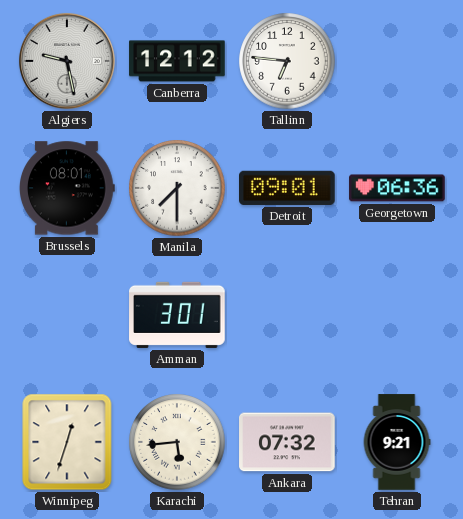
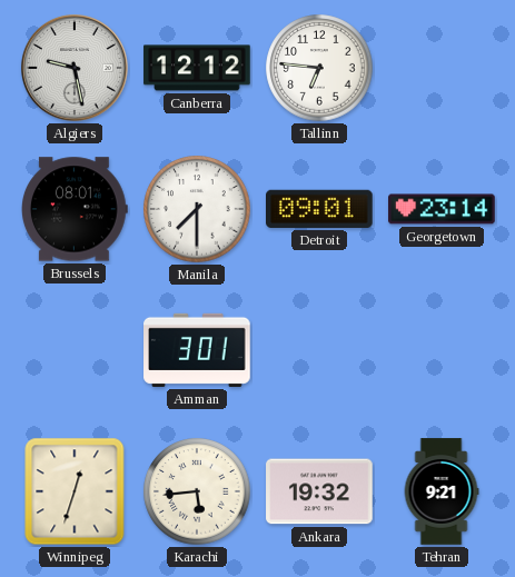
Georgetown: 06:36 -> 23:14
Ankara: 07:32 -> 19:32
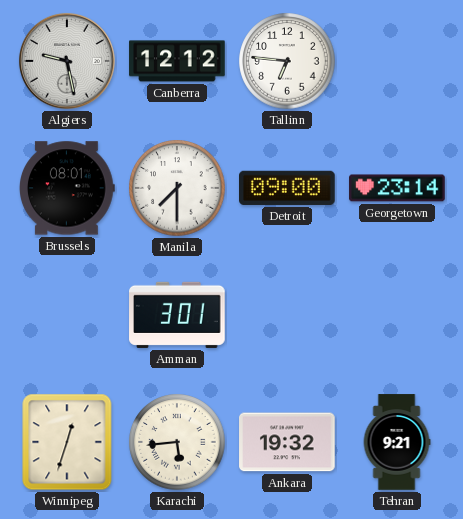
Detroit: 09:01 -> 09:00
